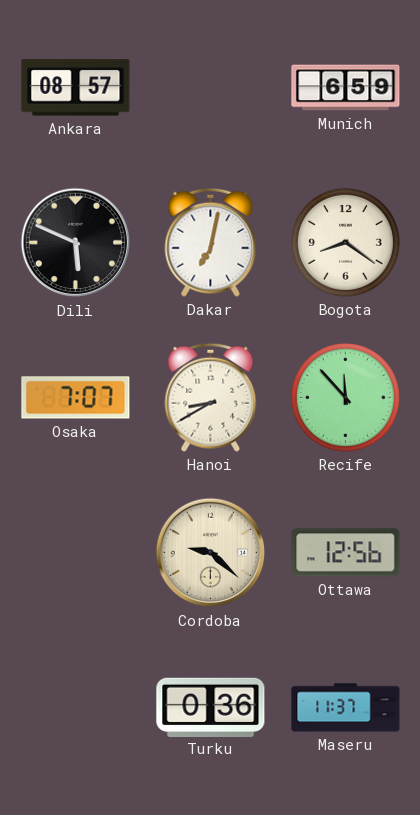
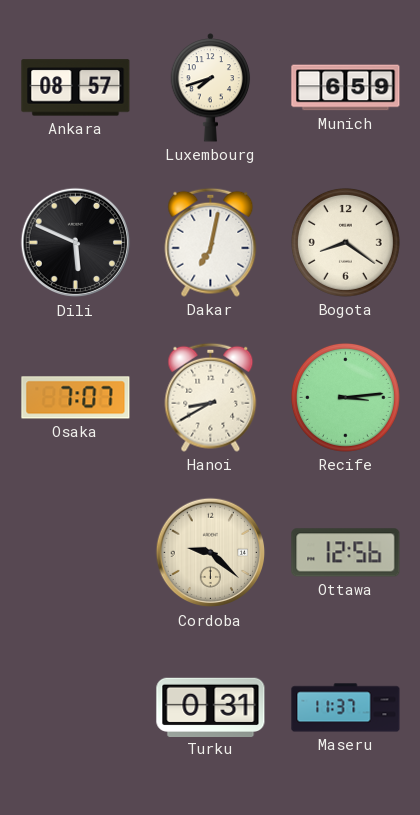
Luxembourg: none -> 7:42
Recife: 11:53 -> 3:14
Turku: 0:36 -> 0:31
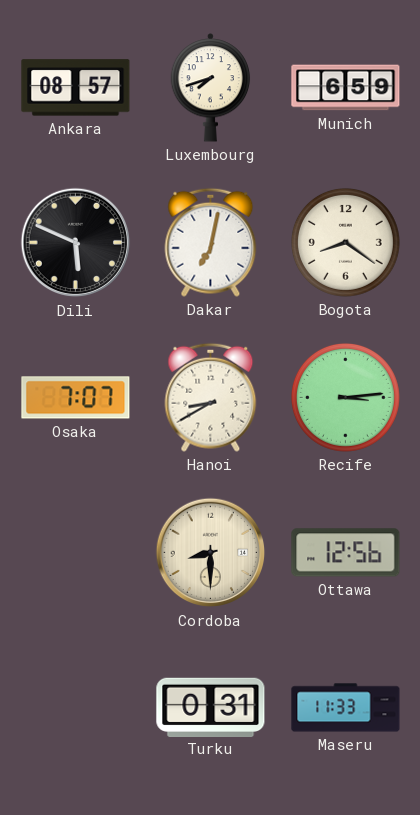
Cordoba: 9:22 -> 8:30
Maseru: 11:37 -> 11:33
